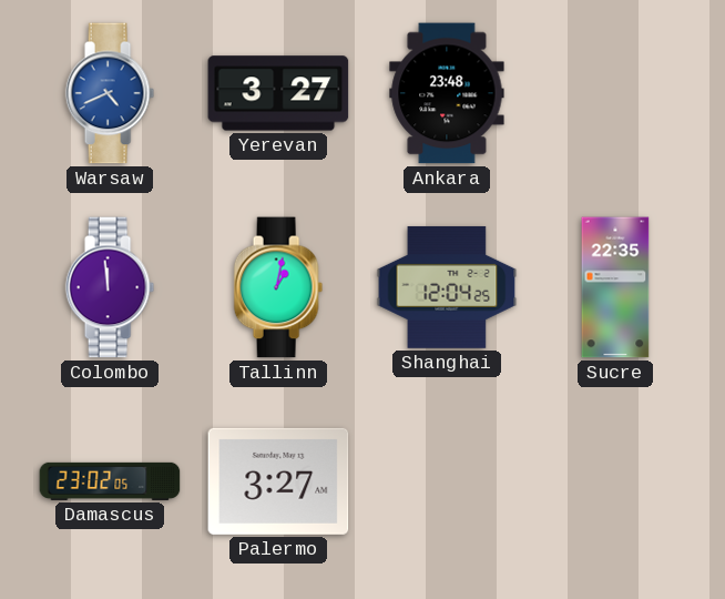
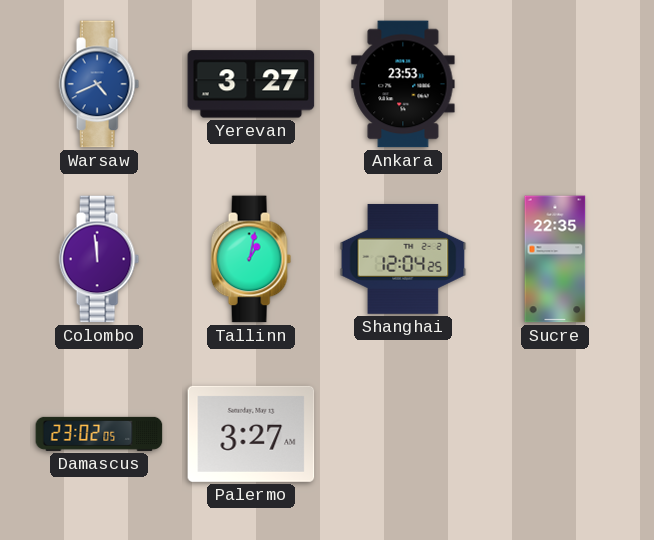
Ankara: 23:48 -> 23:53
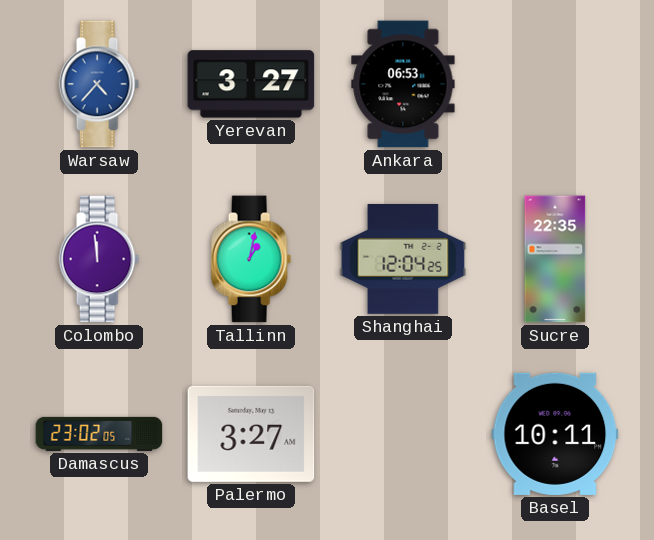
Warsaw: 4:41 -> 4:37
Ankara: 23:53 -> 06:53
Basel: none -> 10:11
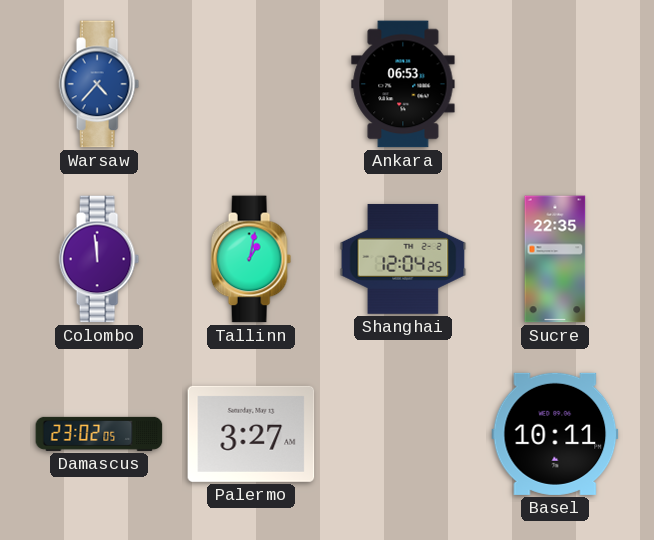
Yerevan: 3:27 -> none
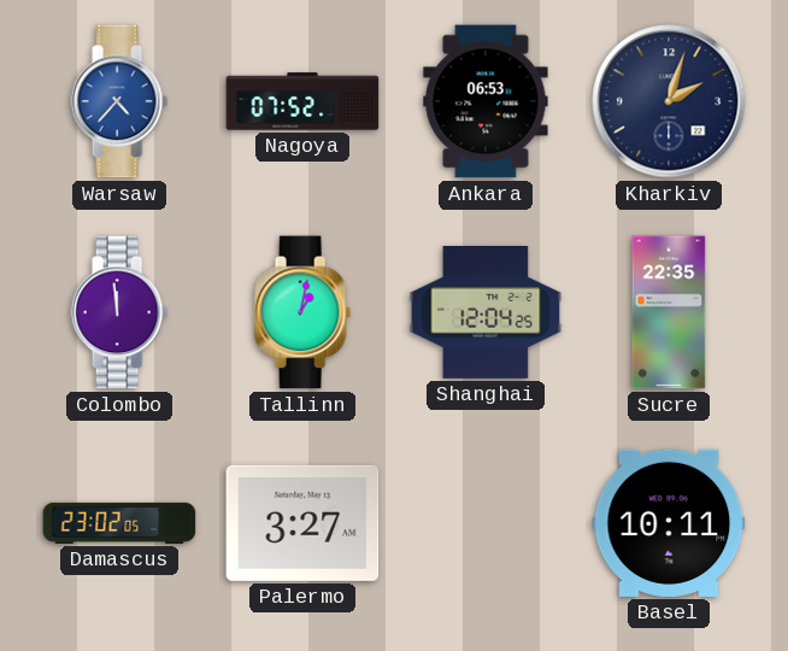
Nagoya: none -> 07:52
Kharkiv: none -> 2:03
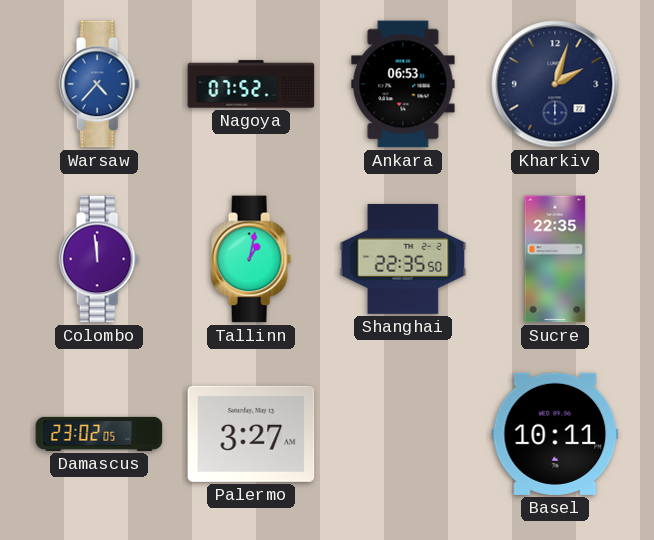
Shanghai: 12:04 -> 22:35
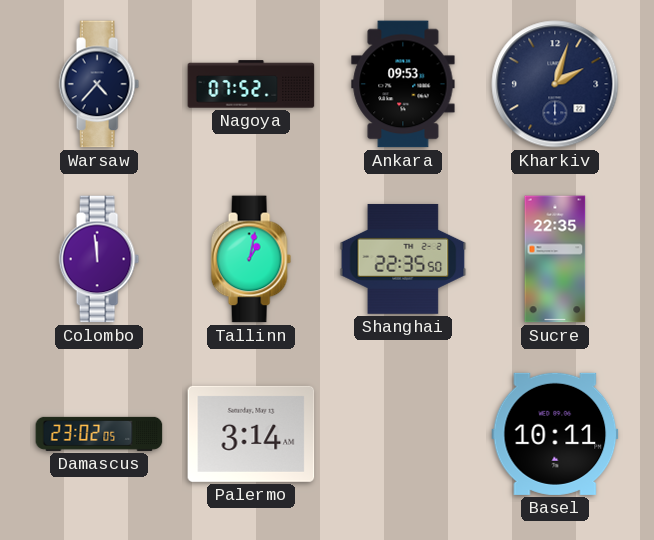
Warsaw dial: blue -> navy
Ankara: 06:53 -> 09:53
Palermo: 3:27 -> 3:14
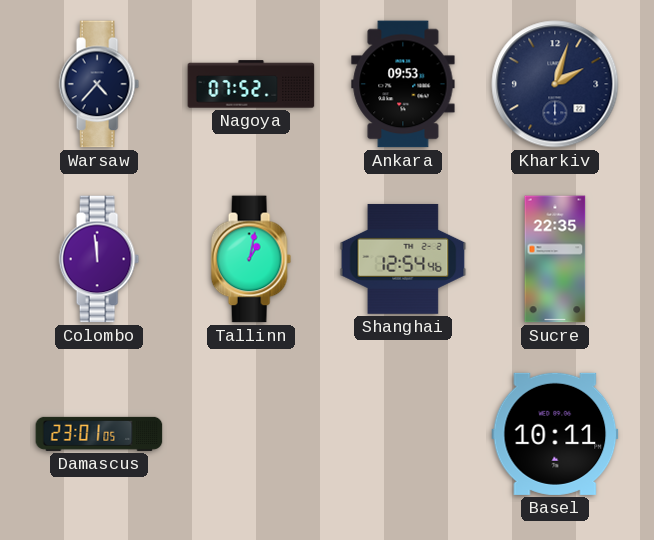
Shanghai: 22:35 -> 12:54
Damascus: 23:02 -> 23:01
Palermo: 3:14 -> none
